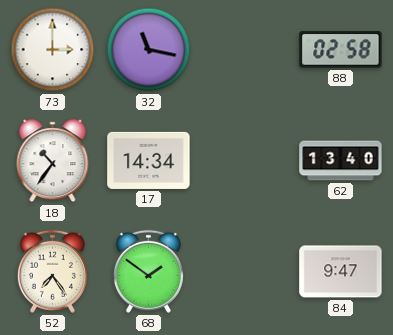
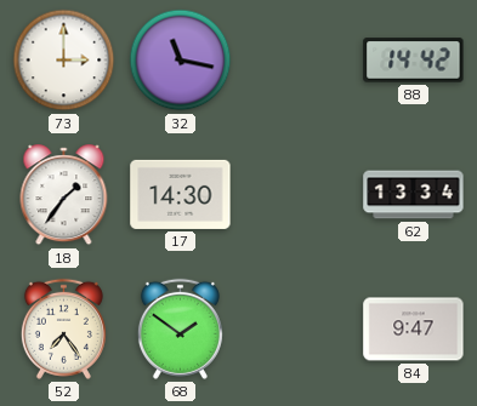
88: 02:58 -> 14:42
18: 10:36 -> 1:36
17: 14:34 -> 14:30
62: 13:40 -> 13:34
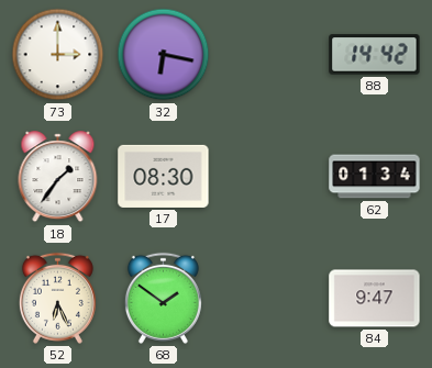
32: 11:17 -> 6:17
17: 14:30 -> 08:30
62: 13:34 -> 01:34
52: 7:24 -> 6:26
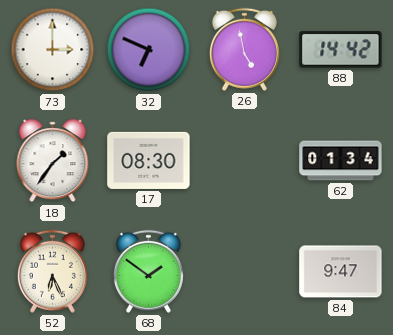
32: 6:17 -> 6:49
26: none -> 4:58
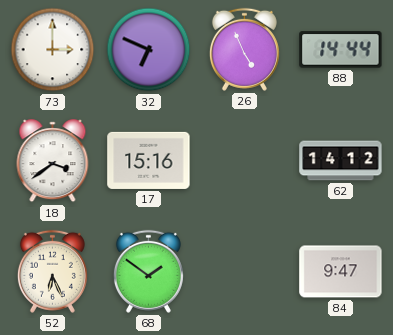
26: 4:58 -> 4:56
88: 14:42 -> 14:44
18: 1:36 -> 3:39
17: 08:30 -> 15:16
62: 01:34 -> 14:12
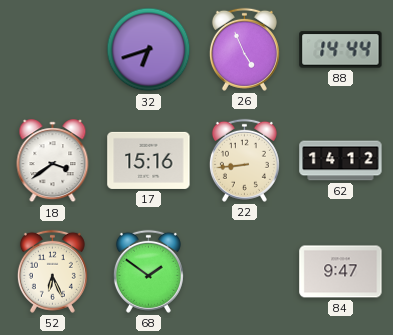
73: 3:00 -> none
32: 6:49 -> 6:42
22: none -> 8:44
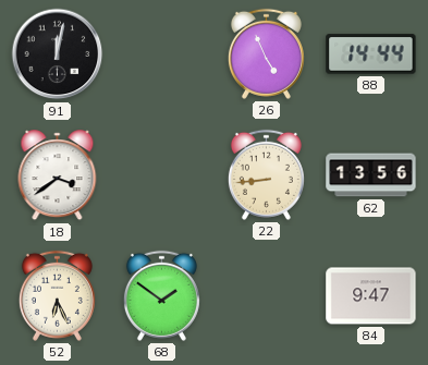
91: none -> 12:02
32: 6:42 -> none
17: 15:16 -> none
62: 14:12 -> 13:56
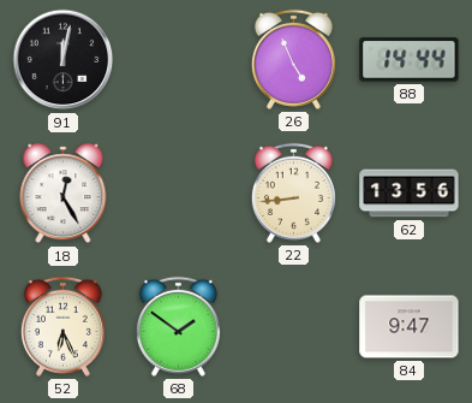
18: 3:39 -> 12:25
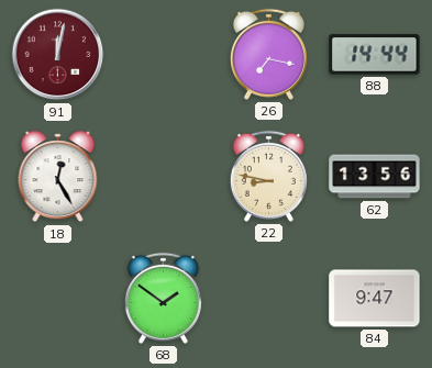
91 dial: black -> burgundy
26: 4:56 -> 7:17
22: 8:44 -> 8:47
52: 6:26 -> none
